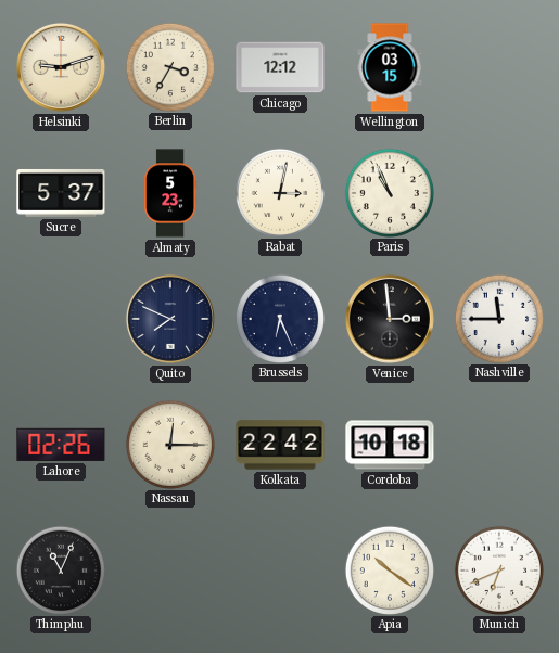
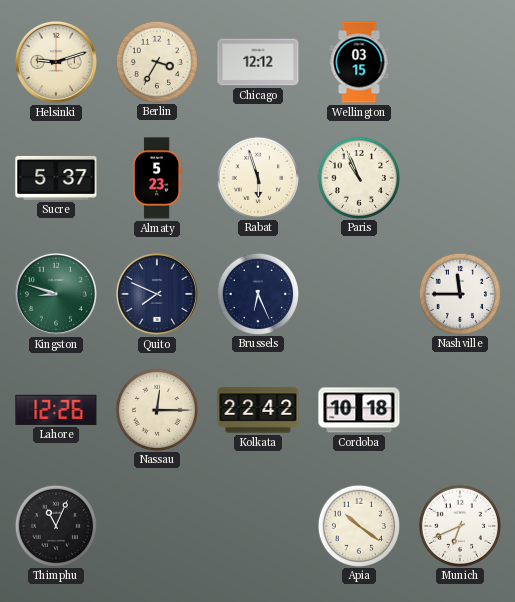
Rabat: 3:02 -> 5:57
Kingston: none -> 8:48
Venice: 2:59 -> none
Lahore: 02:26 -> 12:26
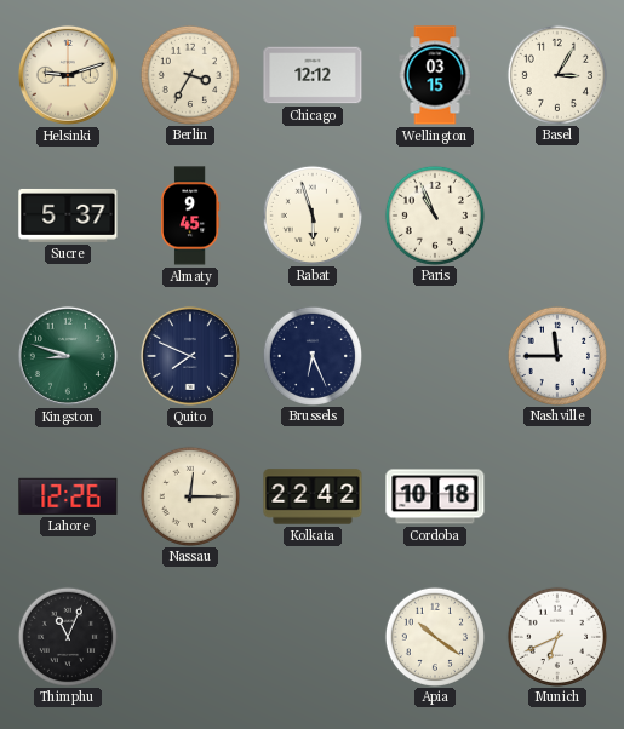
Basel: none -> 3:05
Almaty: 5:23 -> 9:45
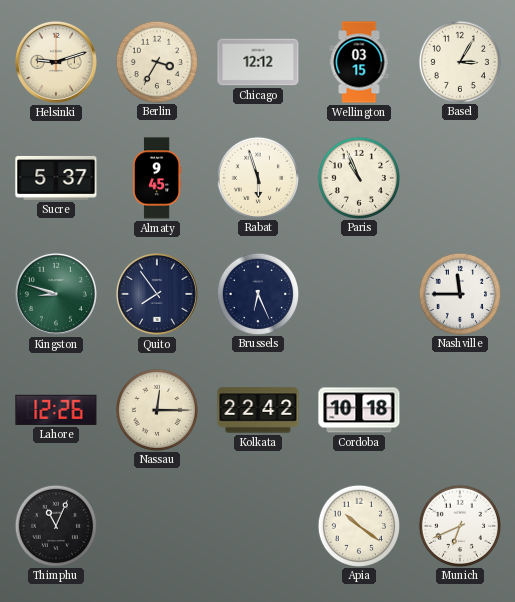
Quito: 7:49 -> 7:54
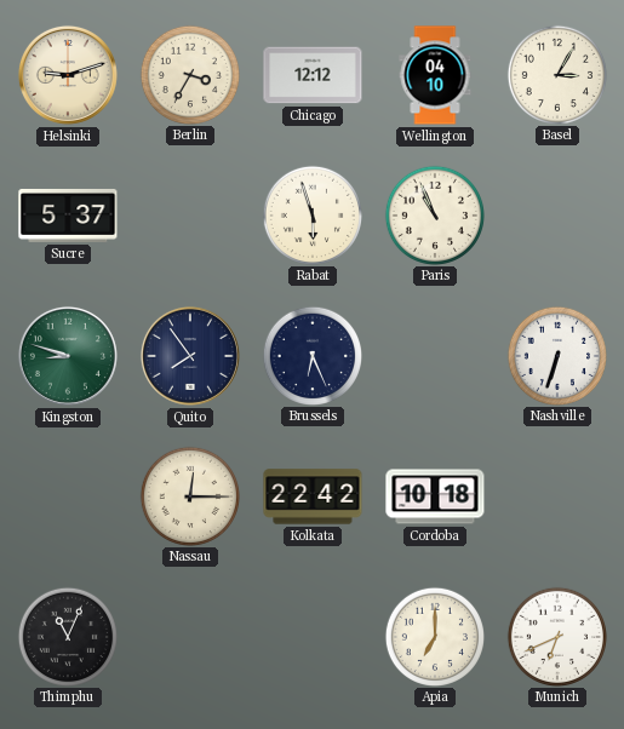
Wellington: 03:15 -> 04:10
Almaty: 9:45 -> none
Nashville: 11:45 -> 6:33
Lahore: 12:26 -> none
Apia: 10:21 -> 7:00
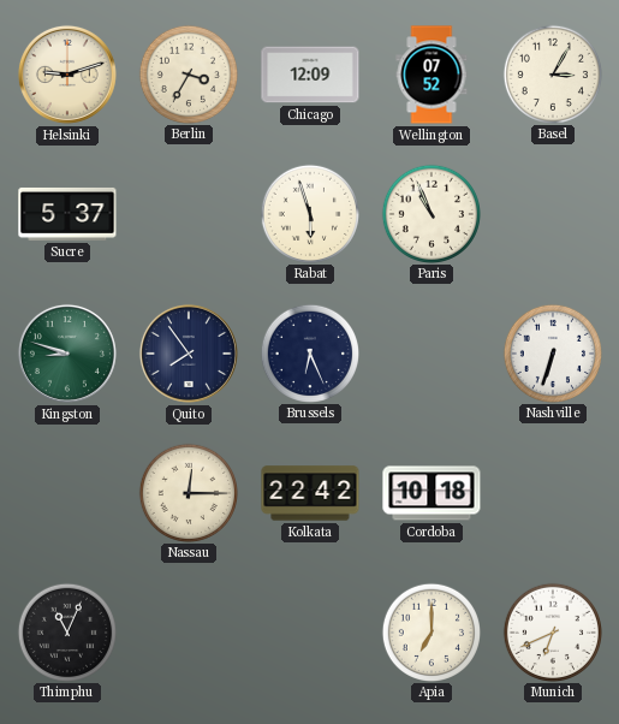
Chicago: 12:12 -> 12:09
Wellington: 04:10 -> 07:52
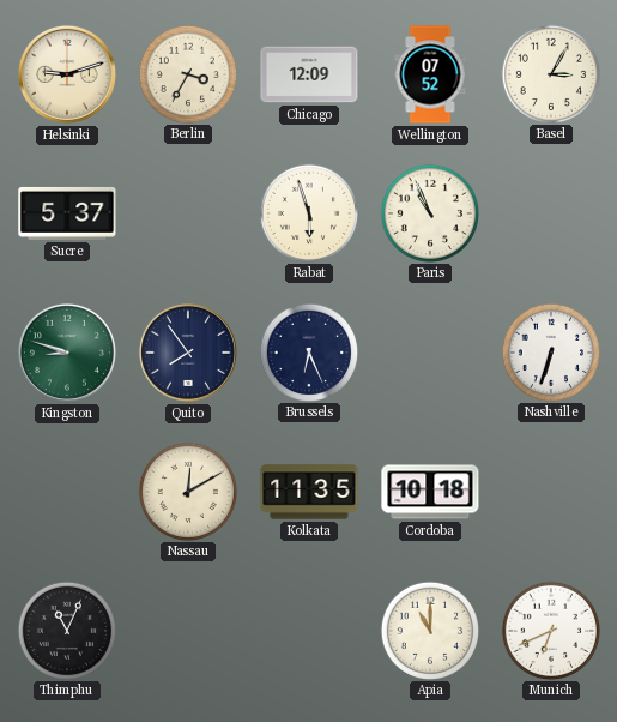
Nassau: 12:15 -> 12:10
Kolkata: 22:42 -> 11:35
Apia: 7:00 -> 11:00
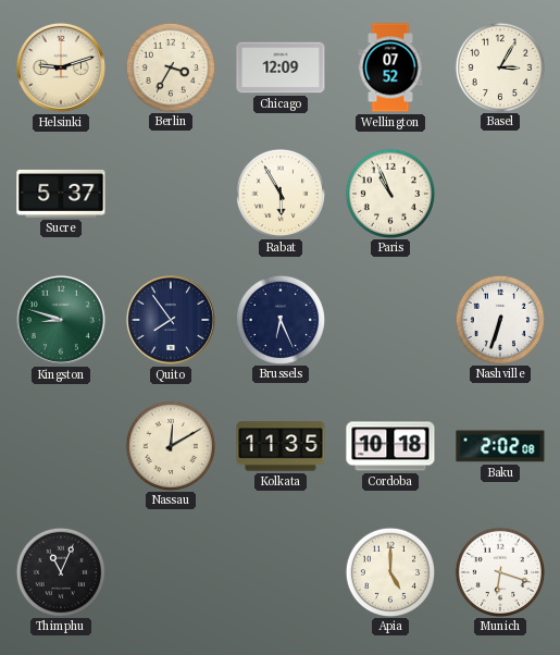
Rabat: 5:57 -> 5:55
Baku: none -> 2:02
Apia: 11:00 -> 5:00
Munich: 6:41 -> 6:18
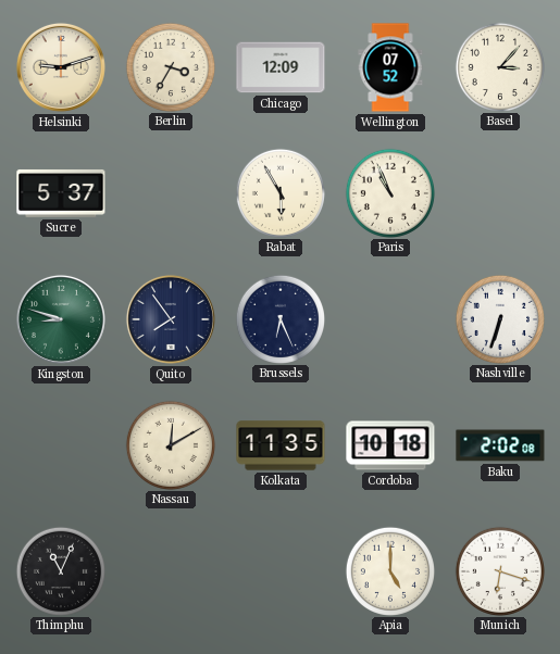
Basel: 3:05 -> 3:07
